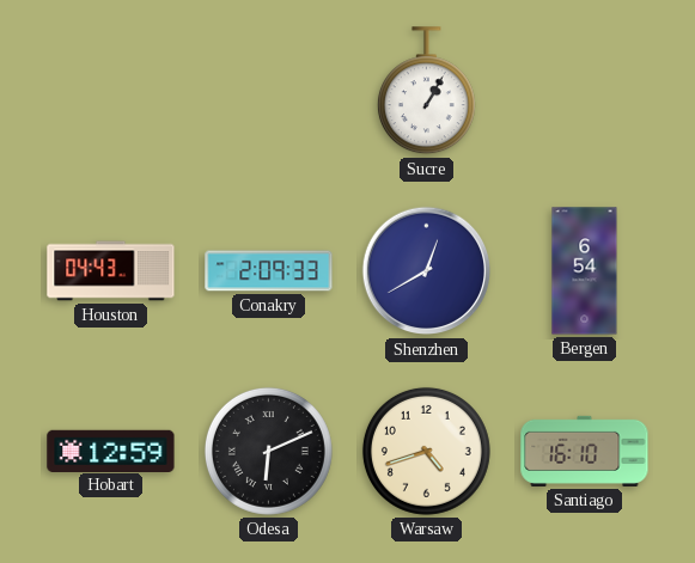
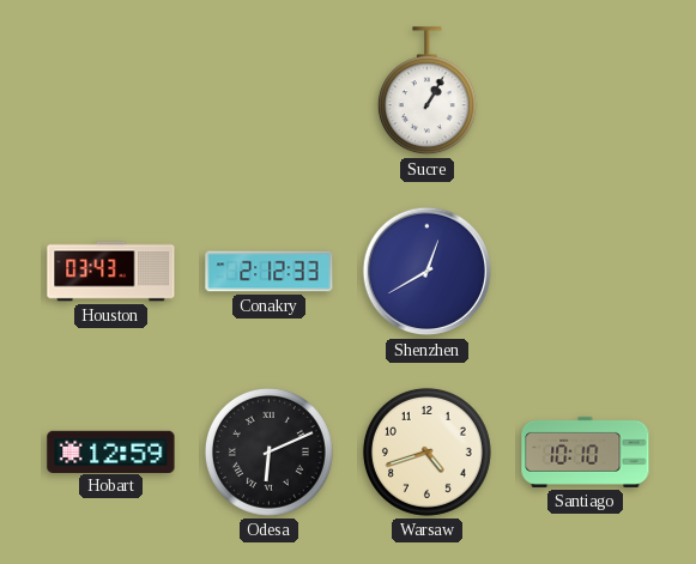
Houston: 04:43 -> 03:43
Conakry: 2:09 -> 2:12
Bergen: 6:54 -> none
Santiago: 16:10 -> 10:10
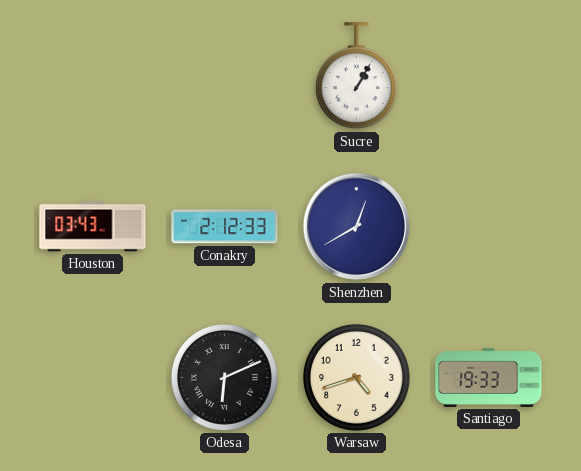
Hobart: 12:59 -> none
Santiago: 10:10 -> 19:33
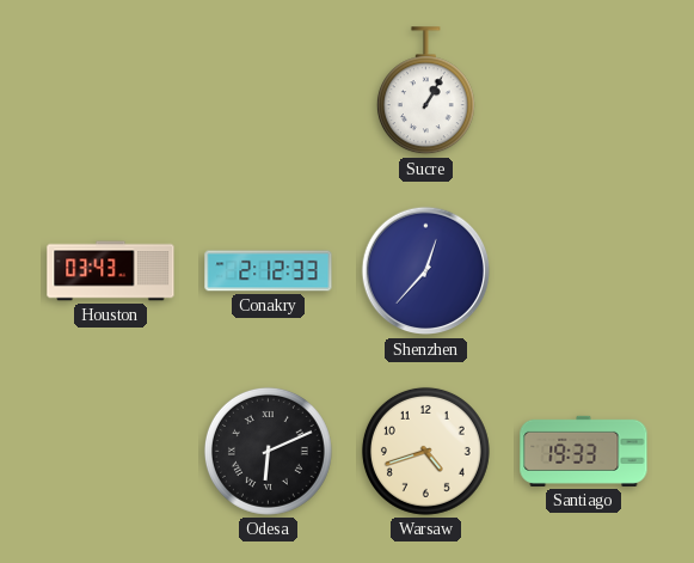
Shenzhen: 12:40 -> 12:37
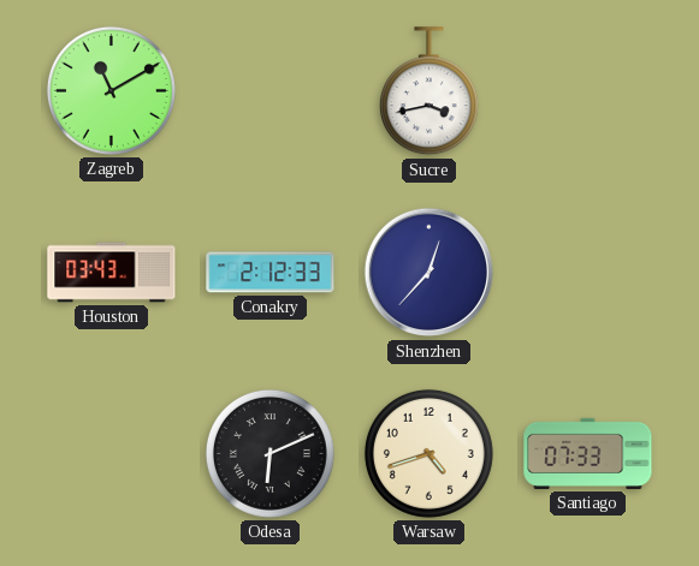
Zagreb: none -> 11:10
Sucre: 1:05 -> 3:43
Santiago: 19:33 -> 07:33
